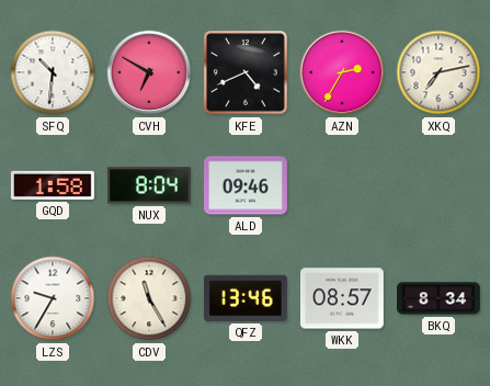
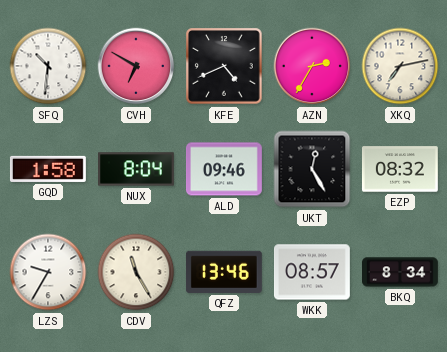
UKT: none -> 12:25
EZP: none -> 08:32
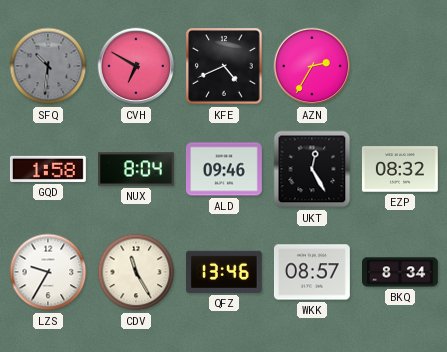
SFQ dial: white -> grey
XKQ: 7:13 -> none
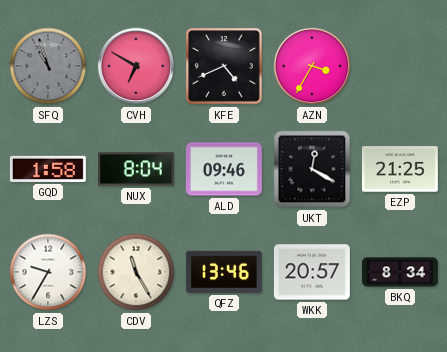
SFQ: 10:31 -> 10:57
AZN: 2:35 -> 3:35
UKT: 12:25 -> 12:20
EZP: 08:32 -> 21:25
WKK: 08:57 -> 20:57
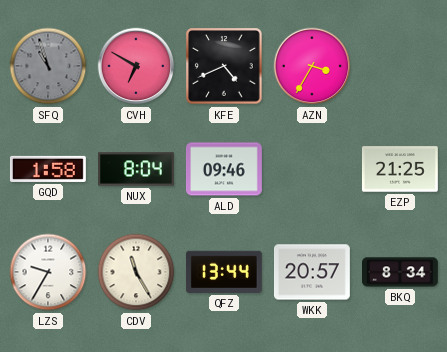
UKT: 12:20 -> none
QFZ: 13:46 -> 13:44
